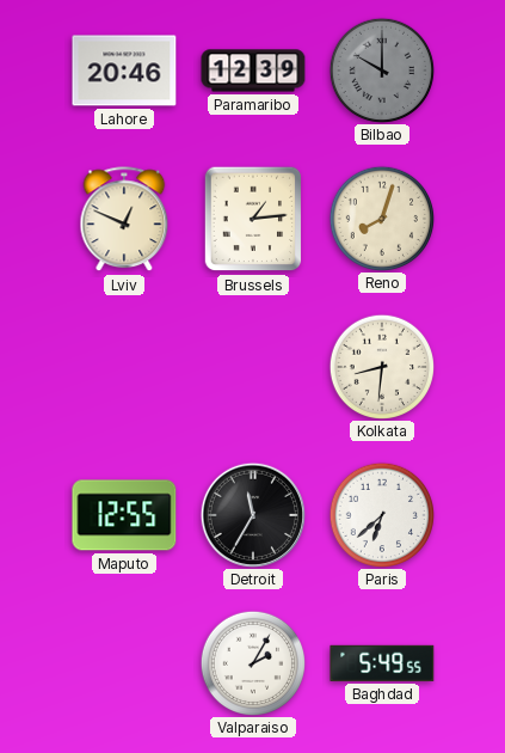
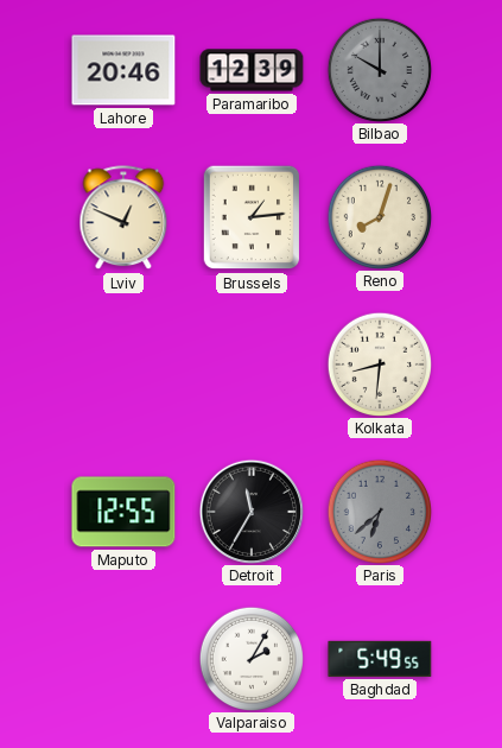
Paris dial: white -> grey
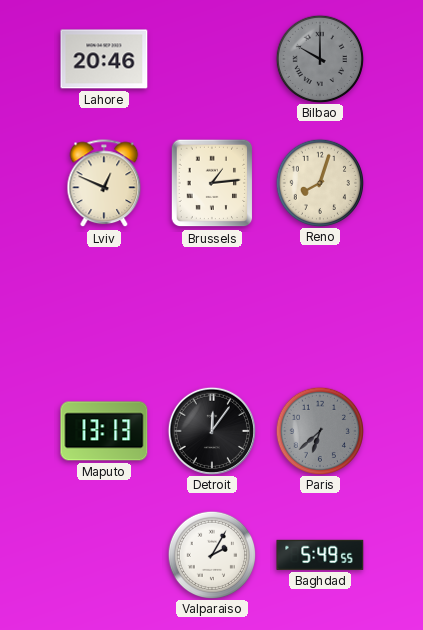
Paramaribo: 12:39 -> none
Kolkata: 8:31 -> none
Maputo: 12:55 -> 13:13
Detroit: 11:35 -> 12:06
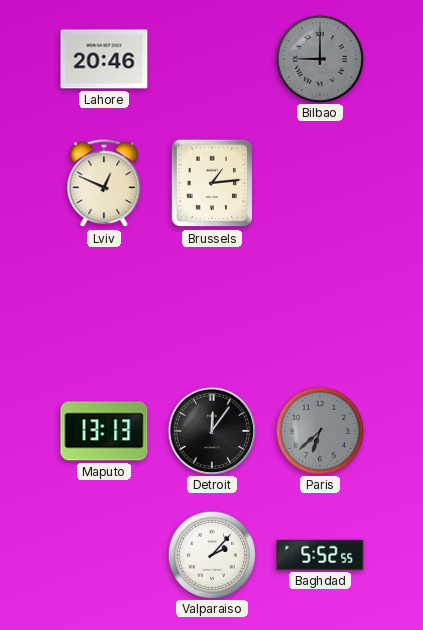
Bilbao: 10:00 -> 9:00
Reno: 8:03 -> none
Valparaiso: 2:05 -> 2:07
Baghdad: 5:49 -> 5:52
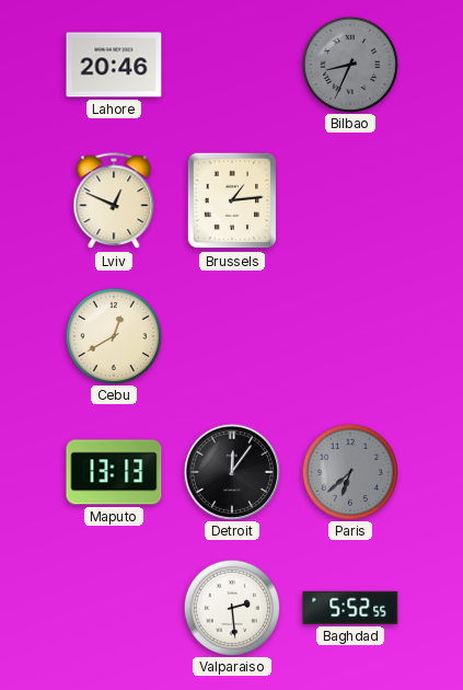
Bilbao: 9:00 -> 8:34
Cebu: none -> 12:40
Valparaiso: 2:07 -> 2:29
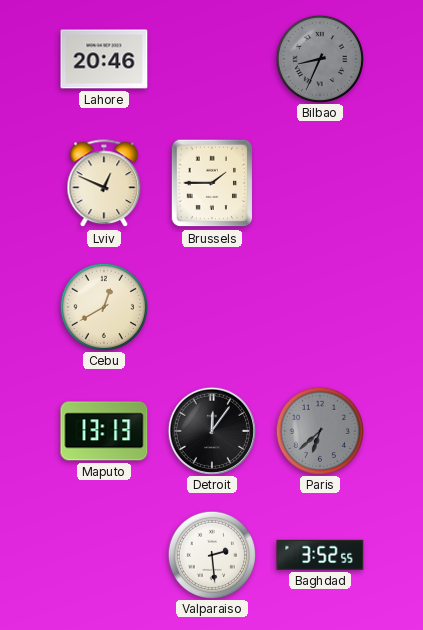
Brussels: 1:14 -> 1:45
Baghdad: 5:52 -> 3:52
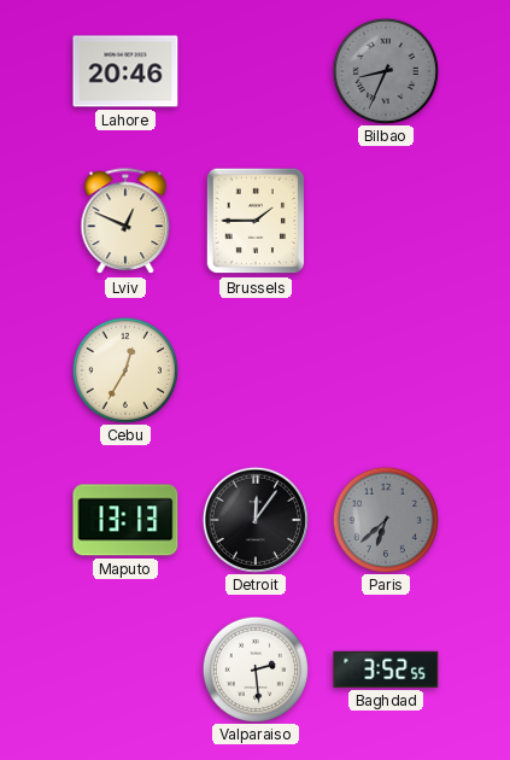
Cebu: 12:40 -> 12:35
